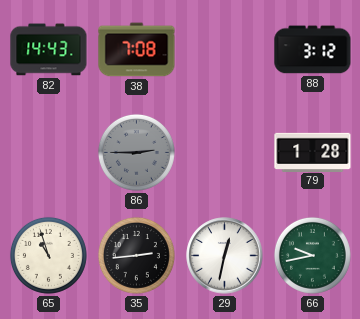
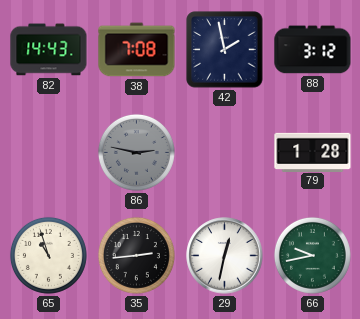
42: none -> 1:58
86: 2:45 -> 2:47
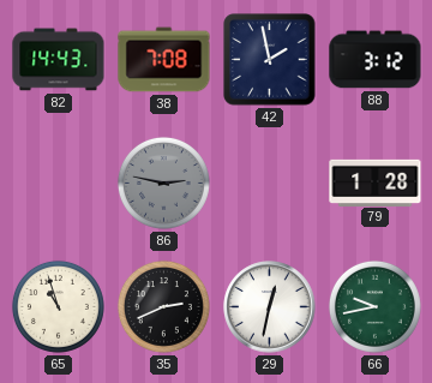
35: 2:44 -> 2:41
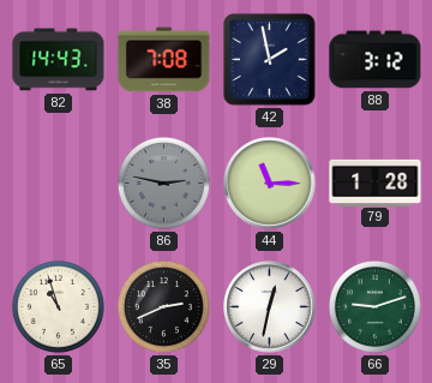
44: none -> 11:15
66: 9:43 -> 9:12
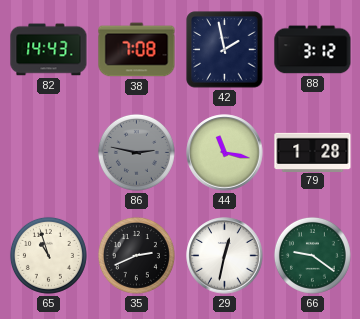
44: 11:15 -> 11:17
66: 9:12 -> 9:21
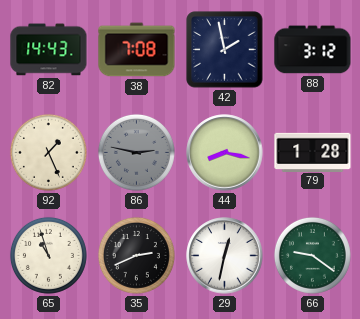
92: none -> 1:26
44: 11:17 -> 8:17
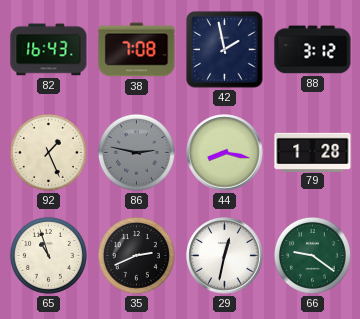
82: 14:43 -> 16:43
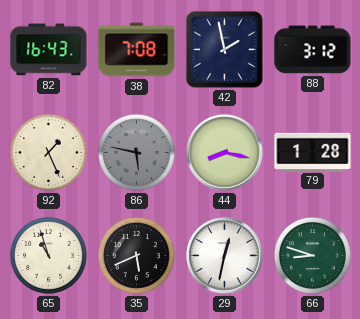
86: 2:47 -> 5:47
35: 2:41 -> 5:41
66: 9:21 -> 8:48
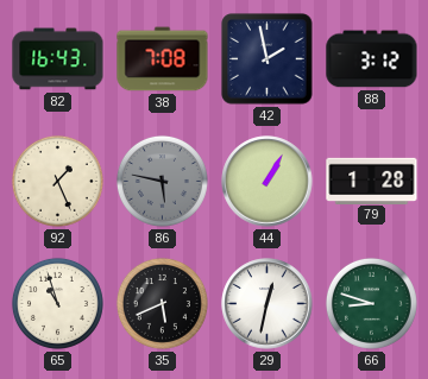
44: 8:17 -> 1:05
